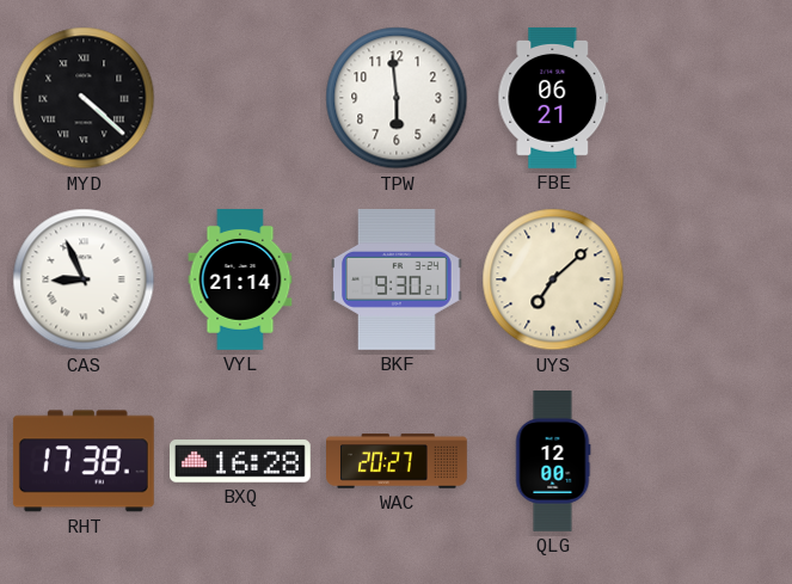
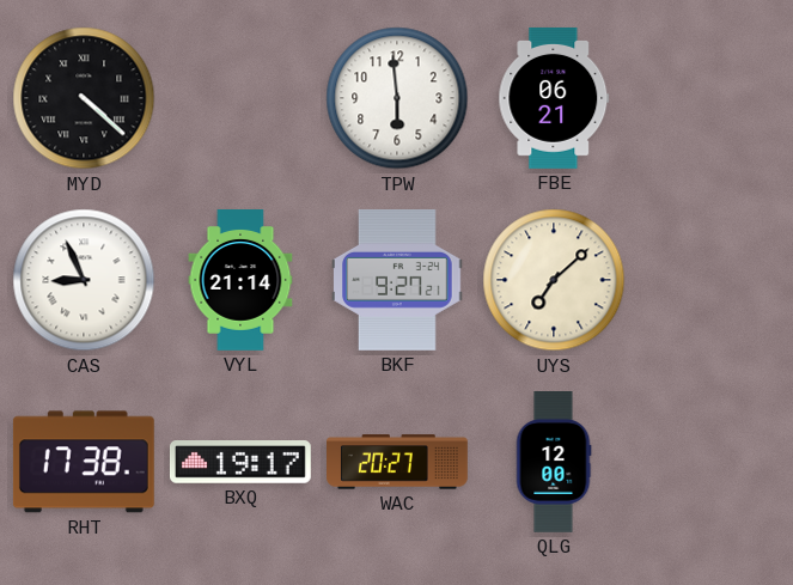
BKF: 9:30 -> 9:27
BXQ: 16:28 -> 19:17
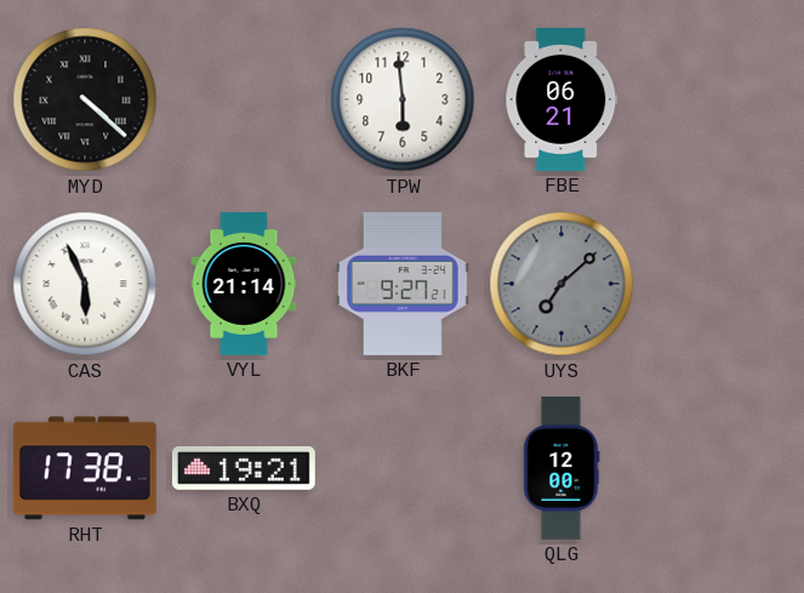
CAS: 8:56 -> 5:56
UYS dial: cream -> grey
BXQ: 19:17 -> 19:21
WAC: 20:27 -> none
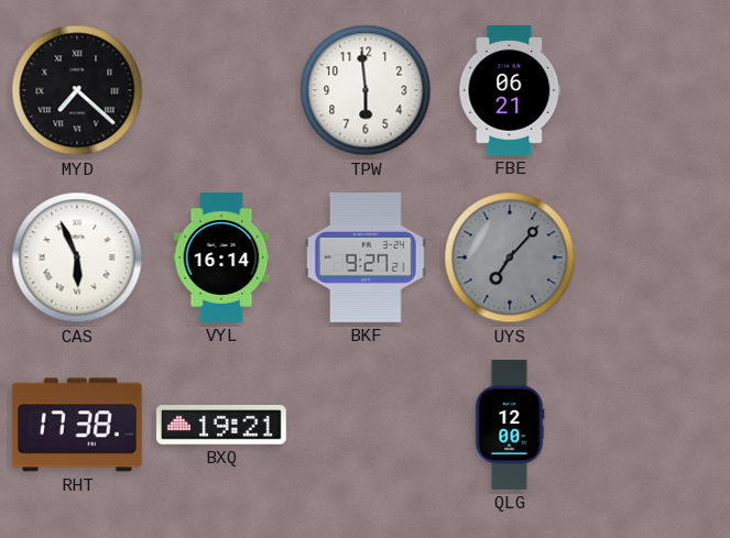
MYD: 4:22 -> 7:22
VYL: 21:14 -> 16:14
UYS: 7:08 -> 7:07
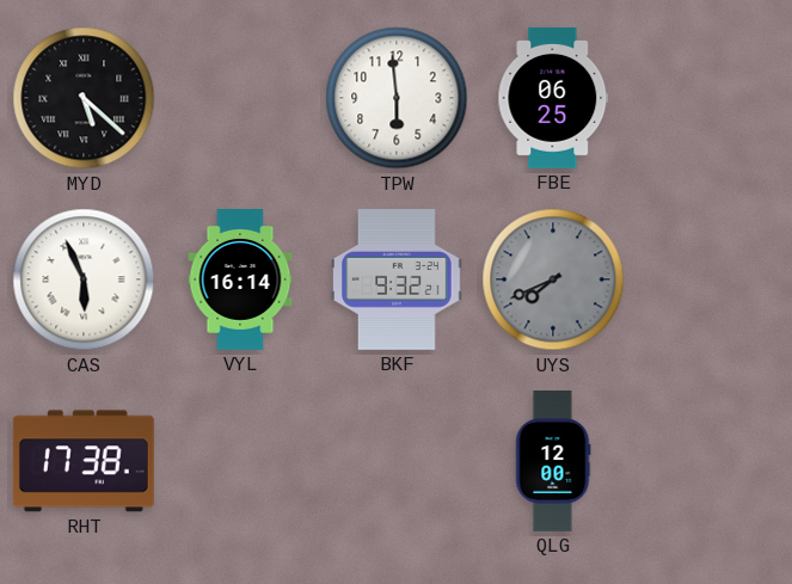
MYD: 7:22 -> 5:22
FBE: 06:21 -> 06:25
BKF: 9:27 -> 9:32
UYS: 7:07 -> 7:41
BXQ: 19:21 -> none
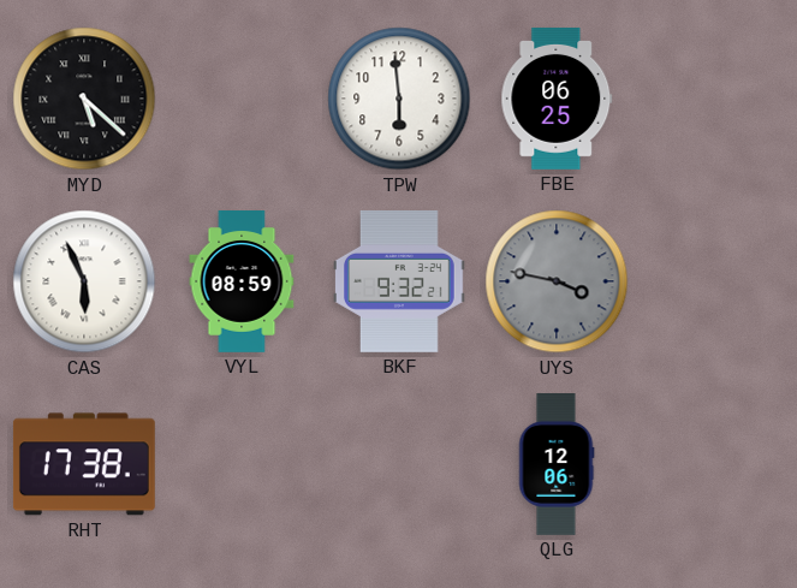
VYL: 16:14 -> 08:59
UYS: 7:41 -> 3:47
QLG: 12:00 -> 12:06
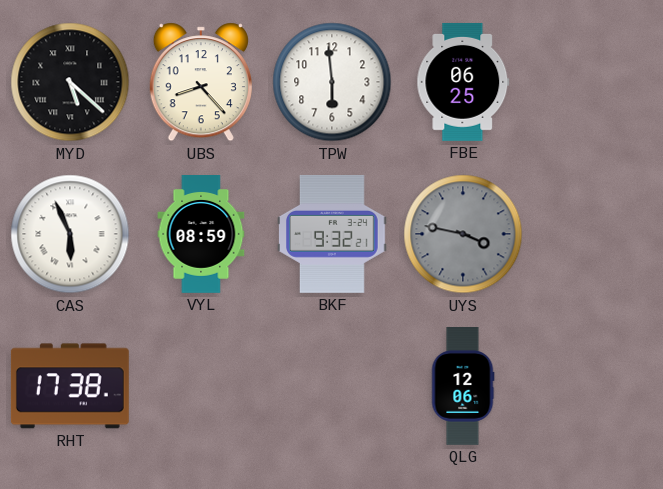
UBS: none -> 8:23
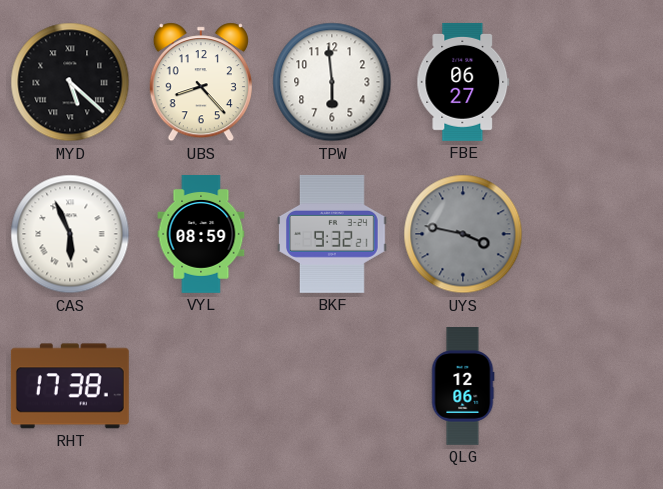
FBE: 06:25 -> 06:27
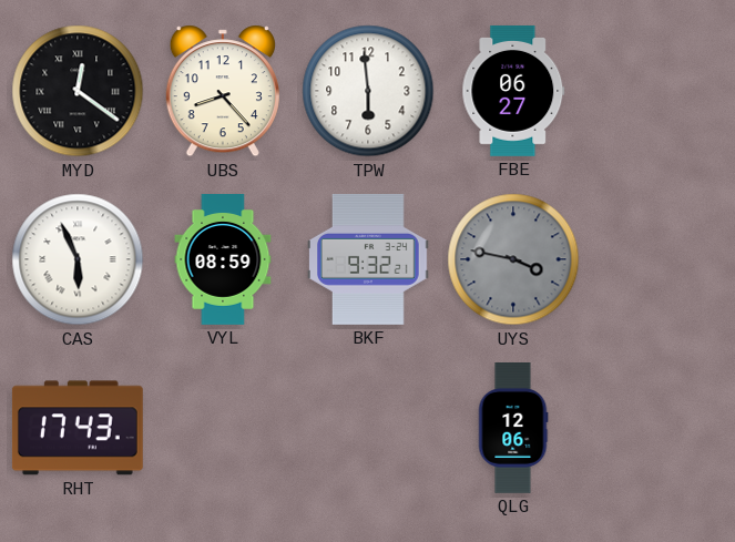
MYD: 5:22 -> 12:21
RHT: 17:38 -> 17:43
